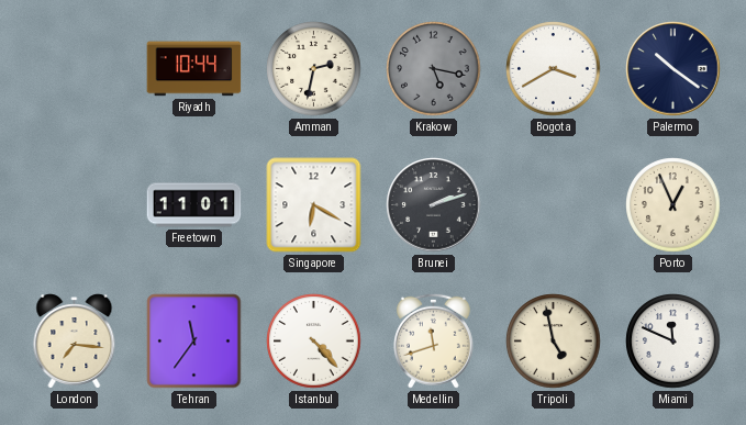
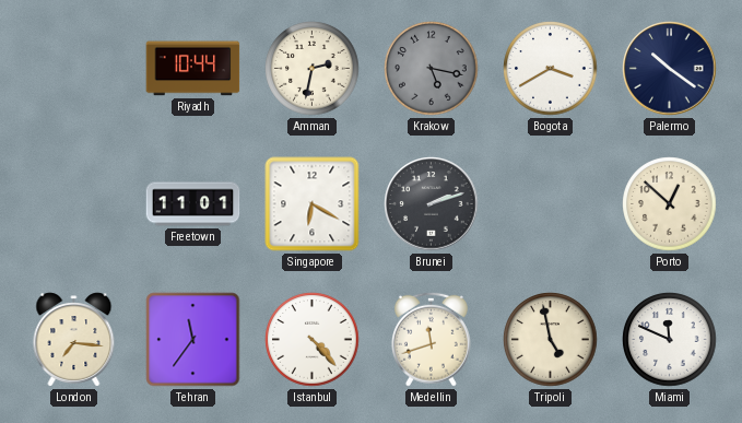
Porto: 12:56 -> 12:52
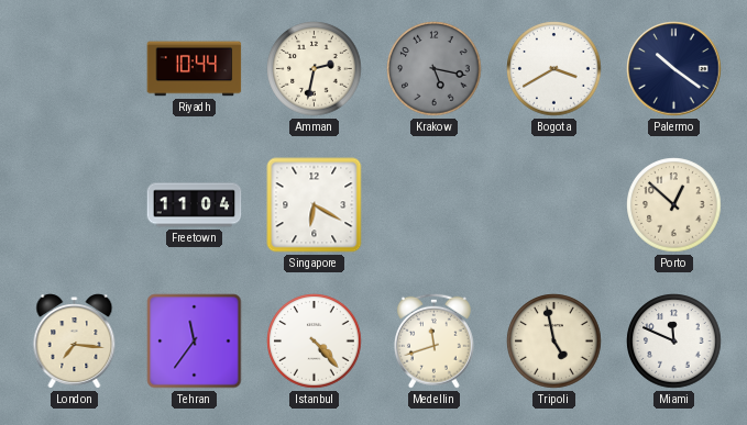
Freetown: 11:01 -> 11:04
Brunei: 2:12 -> none
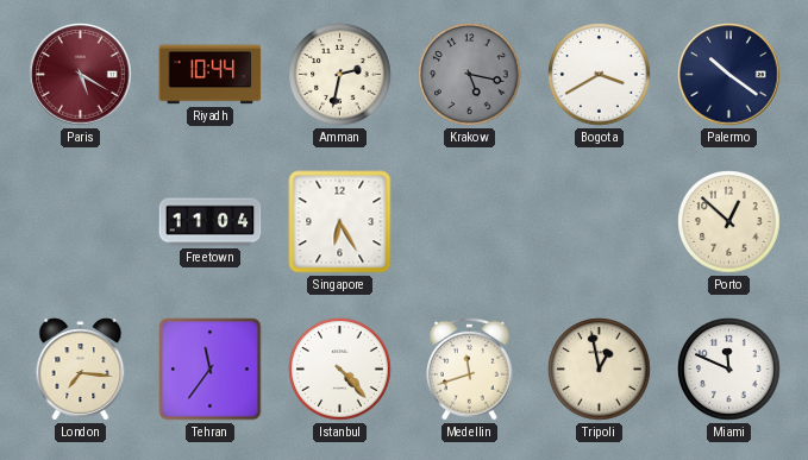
Paris: none -> 5:20
Singapore: 6:20 -> 6:25
Tripoli: 4:58 -> 12:58
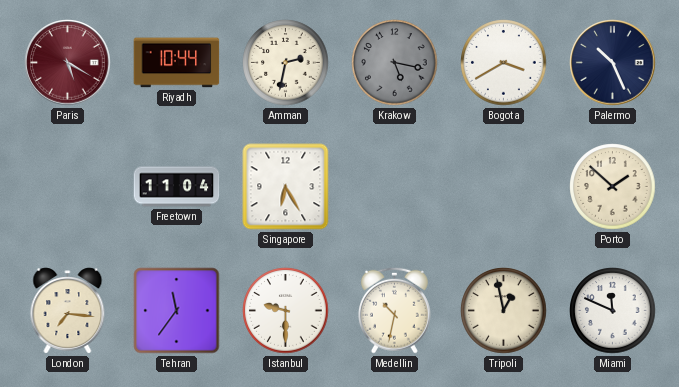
Palermo: 10:21 -> 10:26
Porto: 12:52 -> 1:52
Istanbul: 4:23 -> 9:30
Medellin: 11:42 -> 10:32
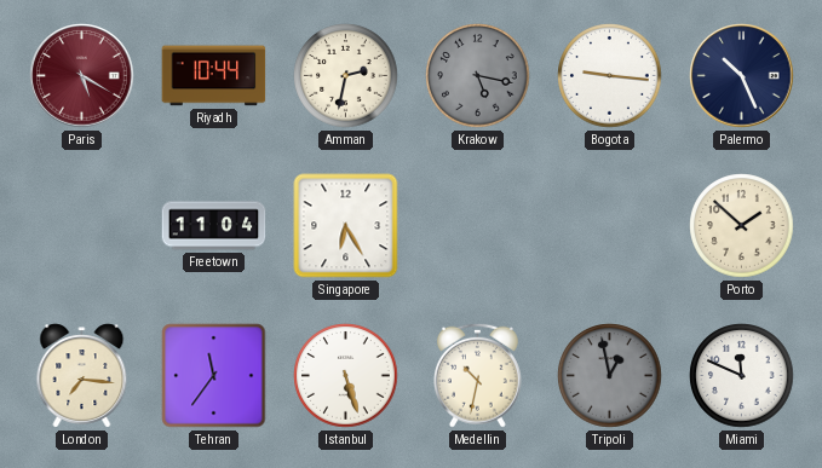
Bogota: 3:40 -> 9:16
Istanbul: 9:30 -> 5:27
Tripoli dial: cream -> grey
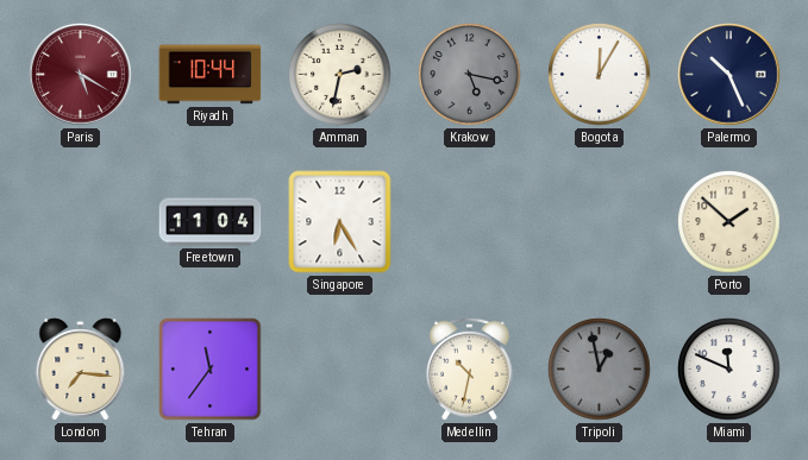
Bogota: 9:16 -> 12:05
Istanbul: 5:27 -> none
